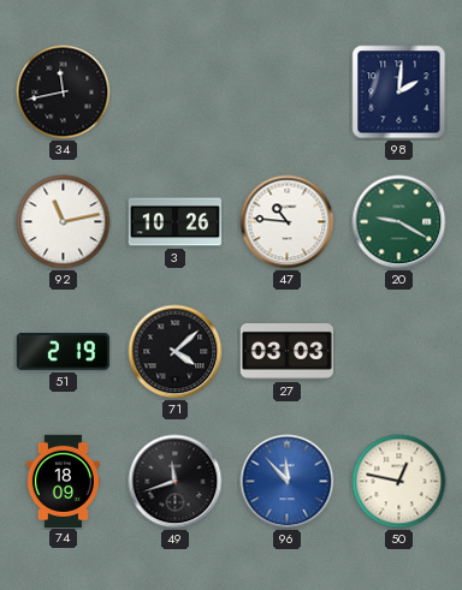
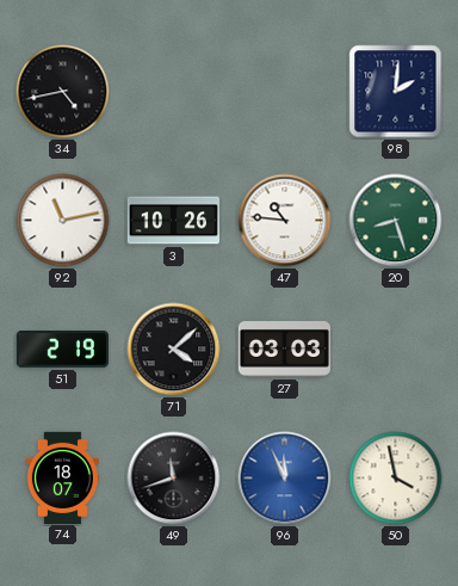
34: 11:43 -> 4:43
20: 9:20 -> 8:27
74: 18:09 -> 18:07
96: 11:53 -> 11:56
50: 12:47 -> 3:58
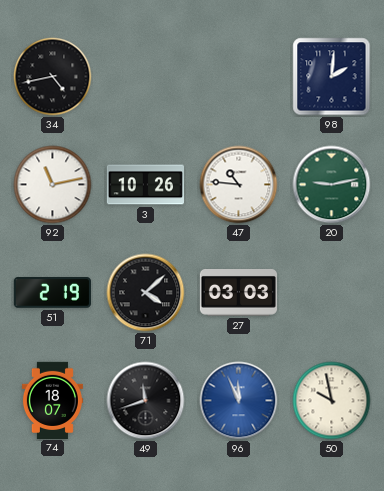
20: 8:27 -> 9:13
50: 3:58 -> 9:58
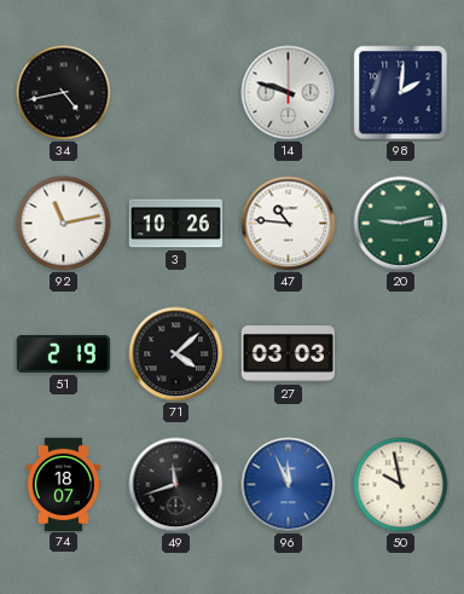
14: none -> 9:48
